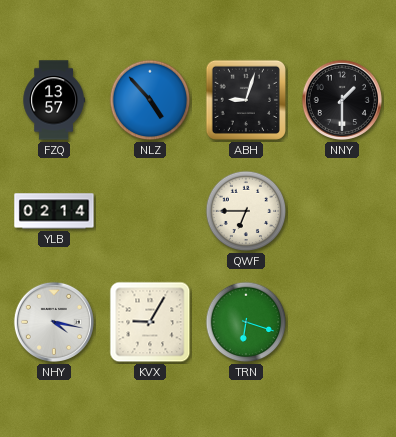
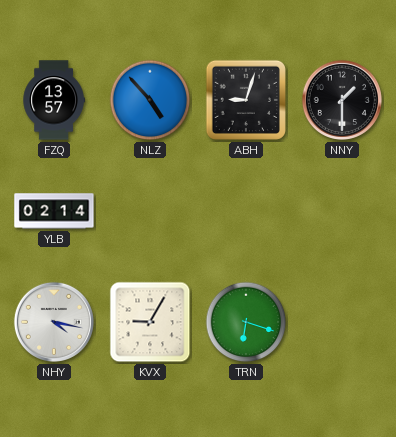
QWF: 6:45 -> none
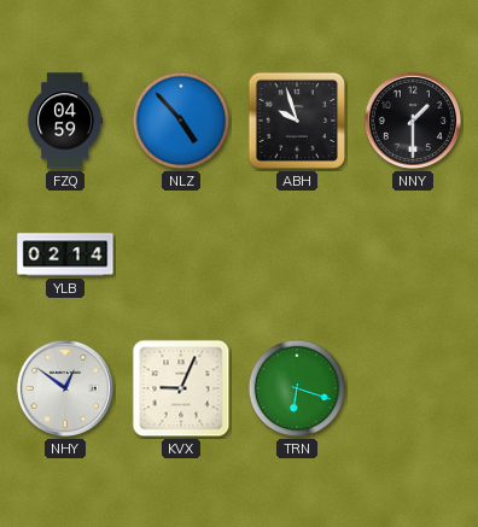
FZQ: 13:57 -> 04:59
ABH: 9:03 -> 9:57
NHY: 4:17 -> 12:51
KVX: 9:05 -> 9:04
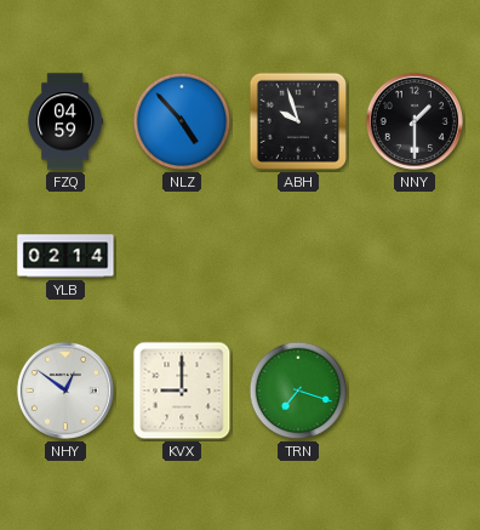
KVX: 9:04 -> 9:00
TRN: 6:18 -> 7:18
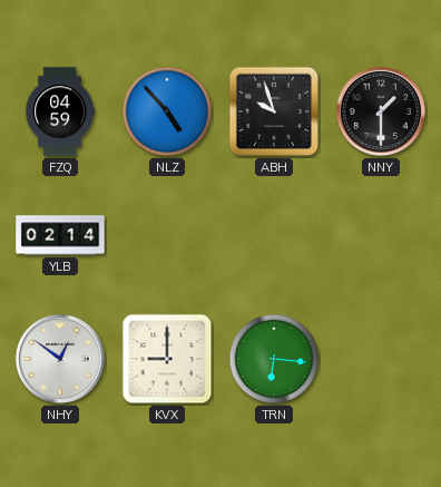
TRN: 7:18 -> 6:16
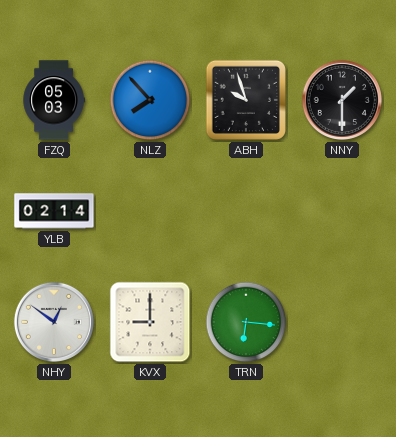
FZQ: 04:59 -> 05:03
NLZ: 4:53 -> 7:53
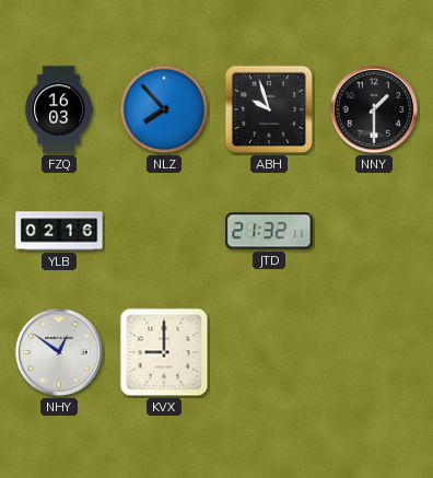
FZQ: 05:03 -> 16:03
YLB: 02:14 -> 02:16
JTD: none -> 21:32
TRN: 6:16 -> none
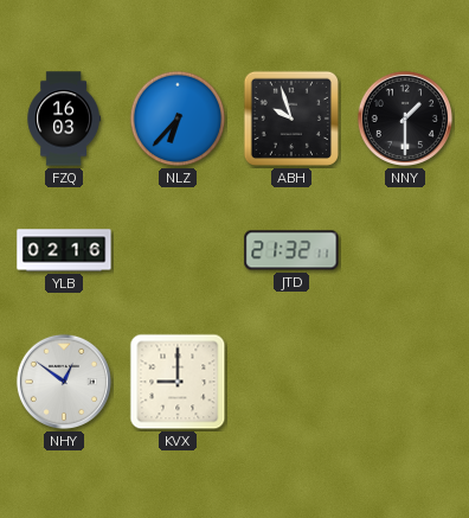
NLZ: 7:53 -> 6:37
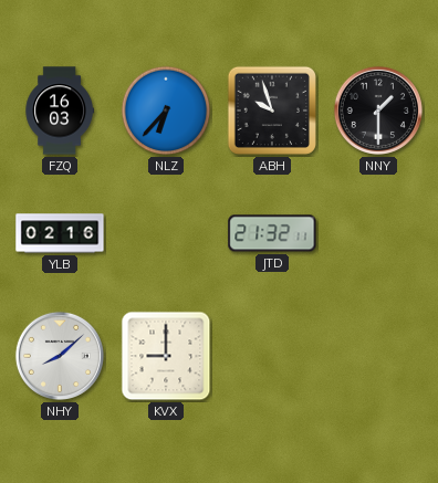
NHY: 12:51 -> 8:08
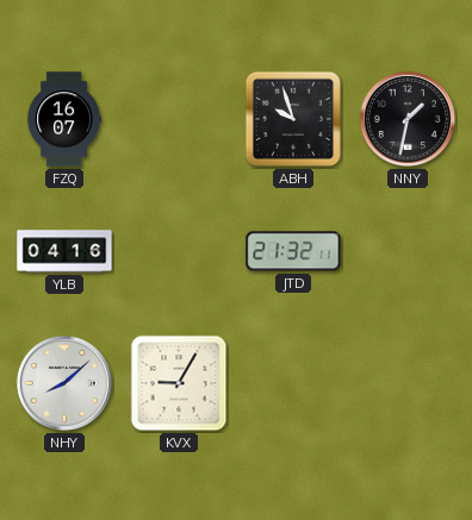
FZQ: 16:03 -> 16:07
NLZ: 6:37 -> none
NNY: 1:30 -> 1:32
YLB: 02:16 -> 04:16
KVX: 9:00 -> 9:05
